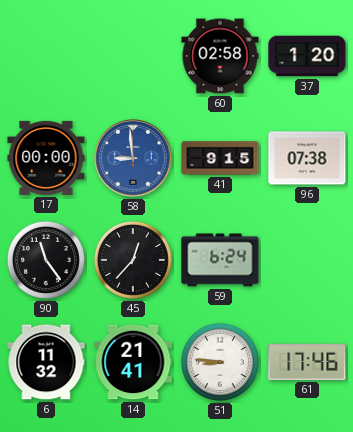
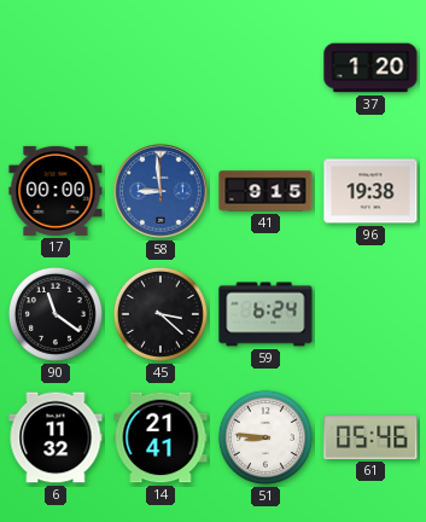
60: 02:58 -> none
96: 07:38 -> 19:38
90: 11:24 -> 11:21
45: 12:37 -> 3:22
61: 17:46 -> 05:46
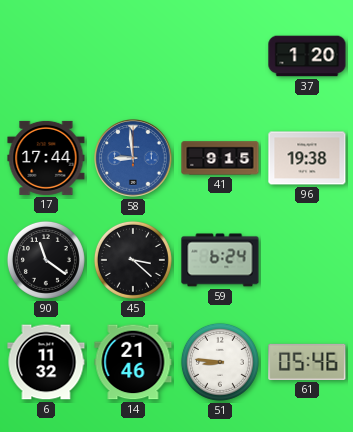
17: 00:00 -> 17:44
14: 21:41 -> 21:46
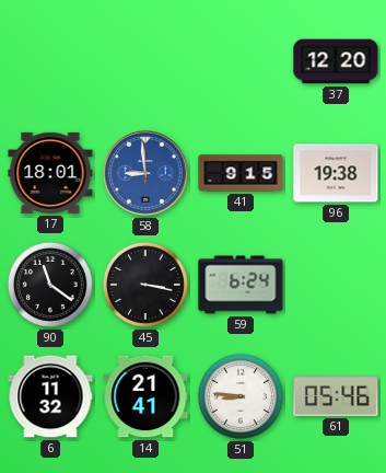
37: 1:20 -> 12:20
17: 17:44 -> 18:01
45: 3:22 -> 3:17
14: 21:46 -> 21:41
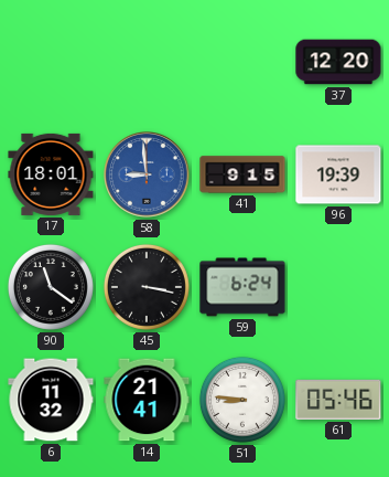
96: 19:38 -> 19:39
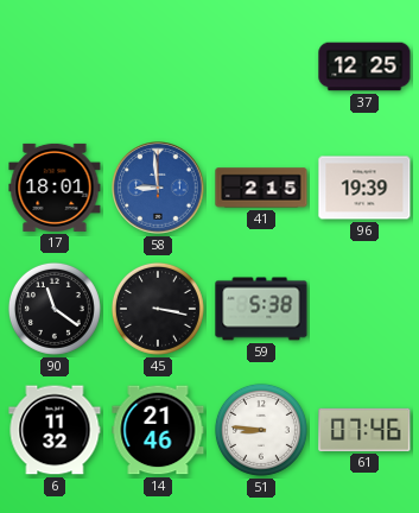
37: 12:20 -> 12:25
41: 9:15 -> 2:15
59: 6:24 -> 5:38
14: 21:41 -> 21:46
61: 05:46 -> 07:46
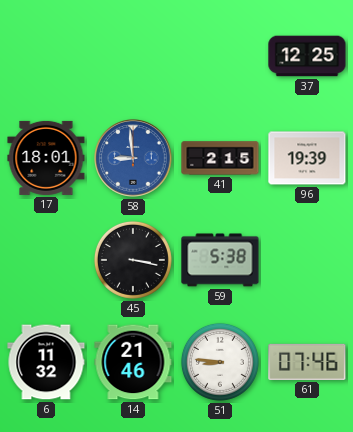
90: 11:21 -> none
